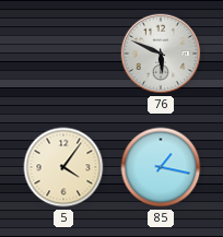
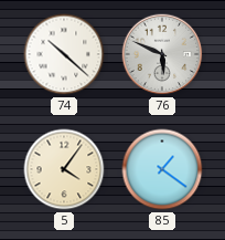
74: none -> 10:22
85: 1:17 -> 1:21
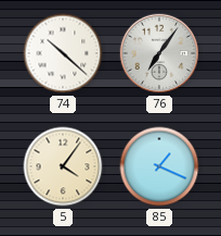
76: 5:49 -> 7:06
85: 1:21 -> 1:19
